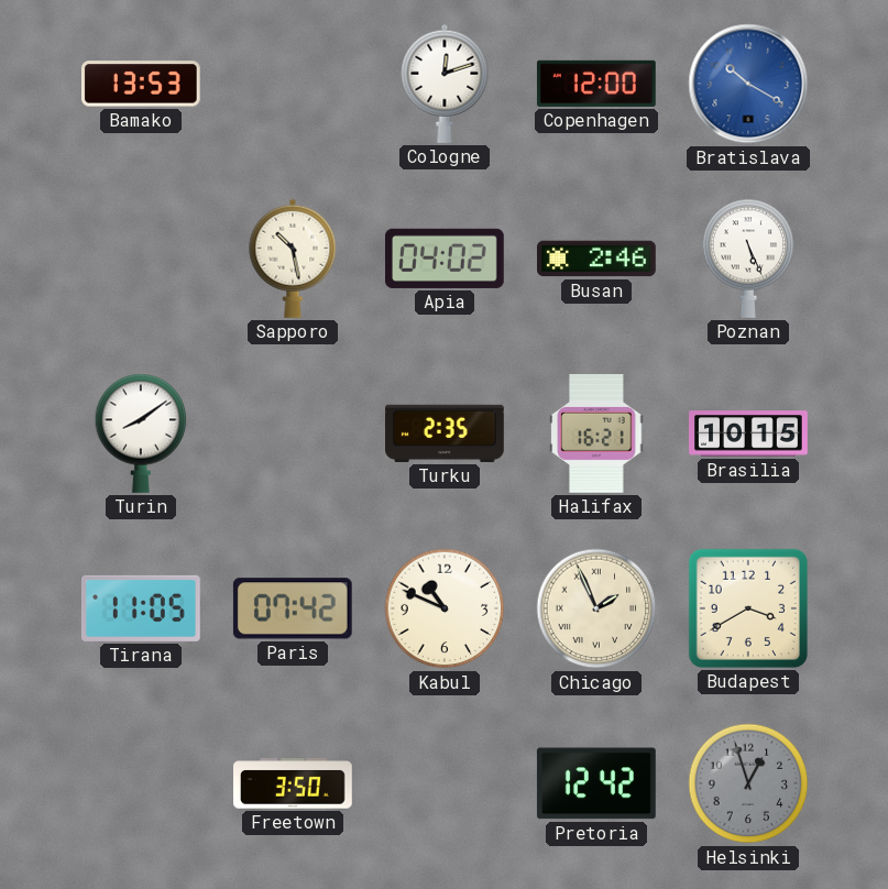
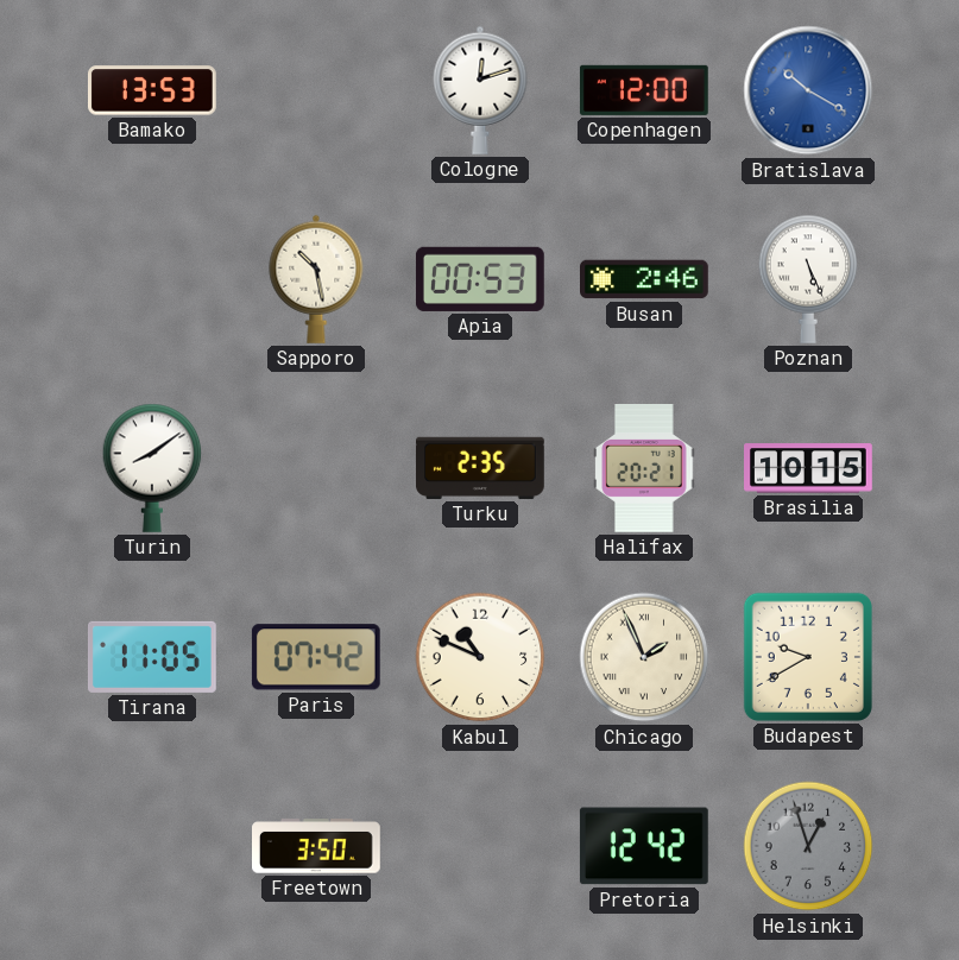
Apia: 04:02 -> 00:53
Halifax: 16:21 -> 20:21
Budapest: 3:40 -> 9:40
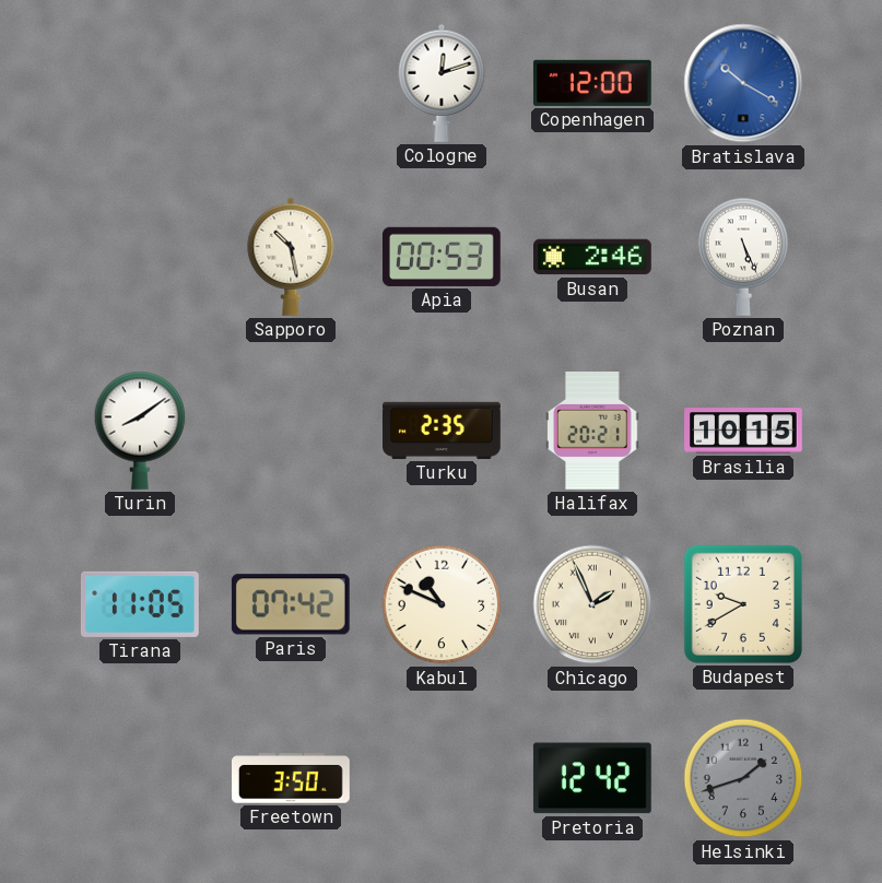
Bamako: 13:53 -> none
Helsinki: 12:57 -> 1:42
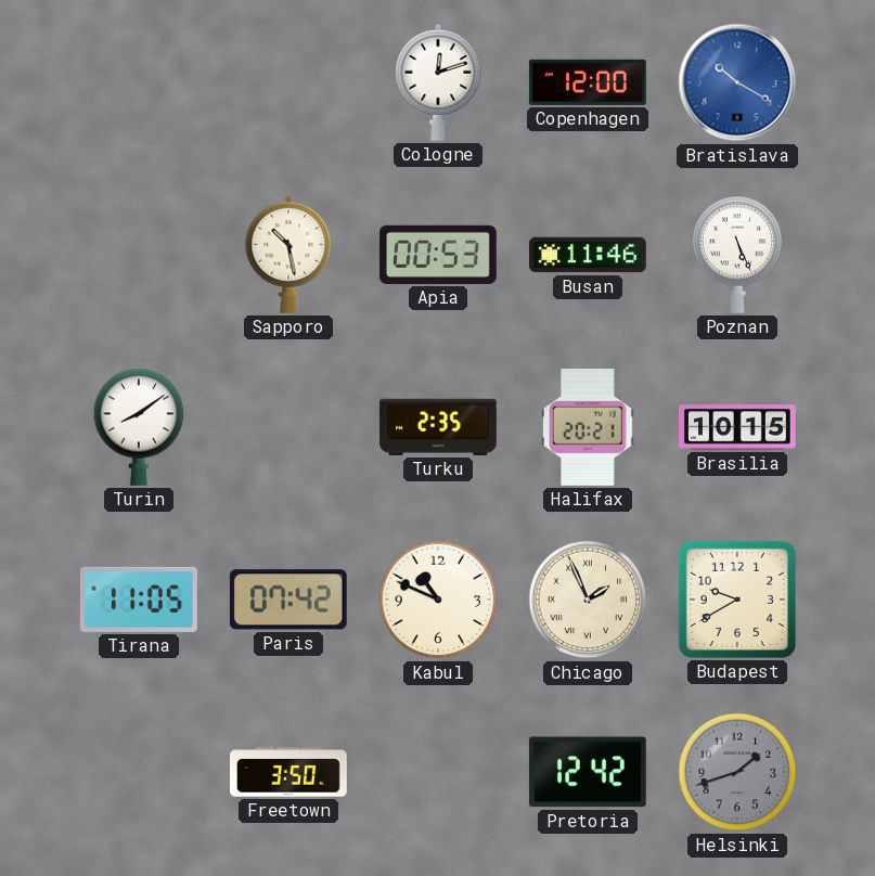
Busan: 2:46 -> 11:46
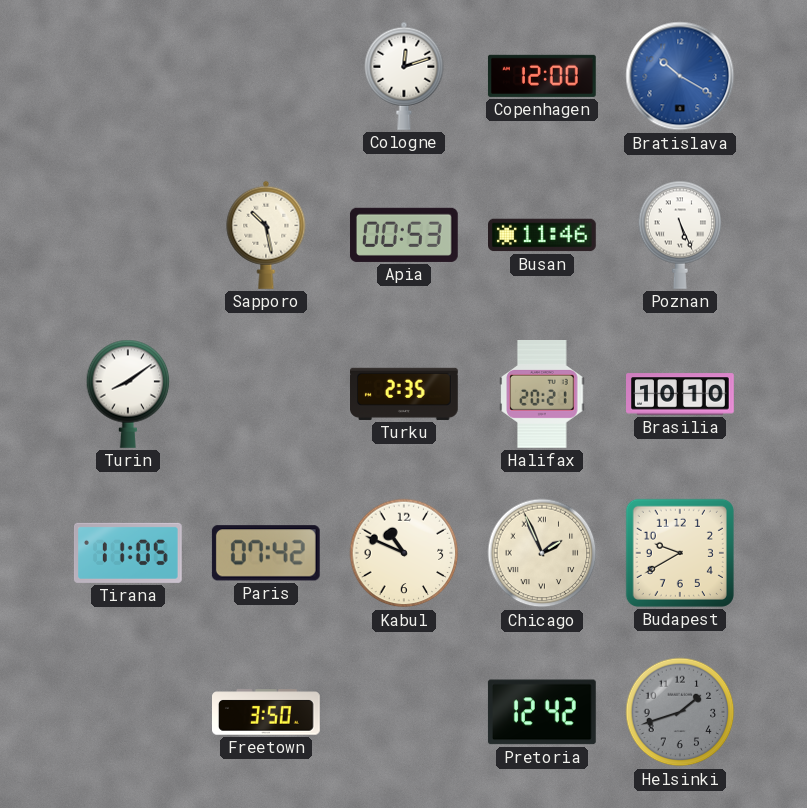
Brasilia: 10:15 -> 10:10
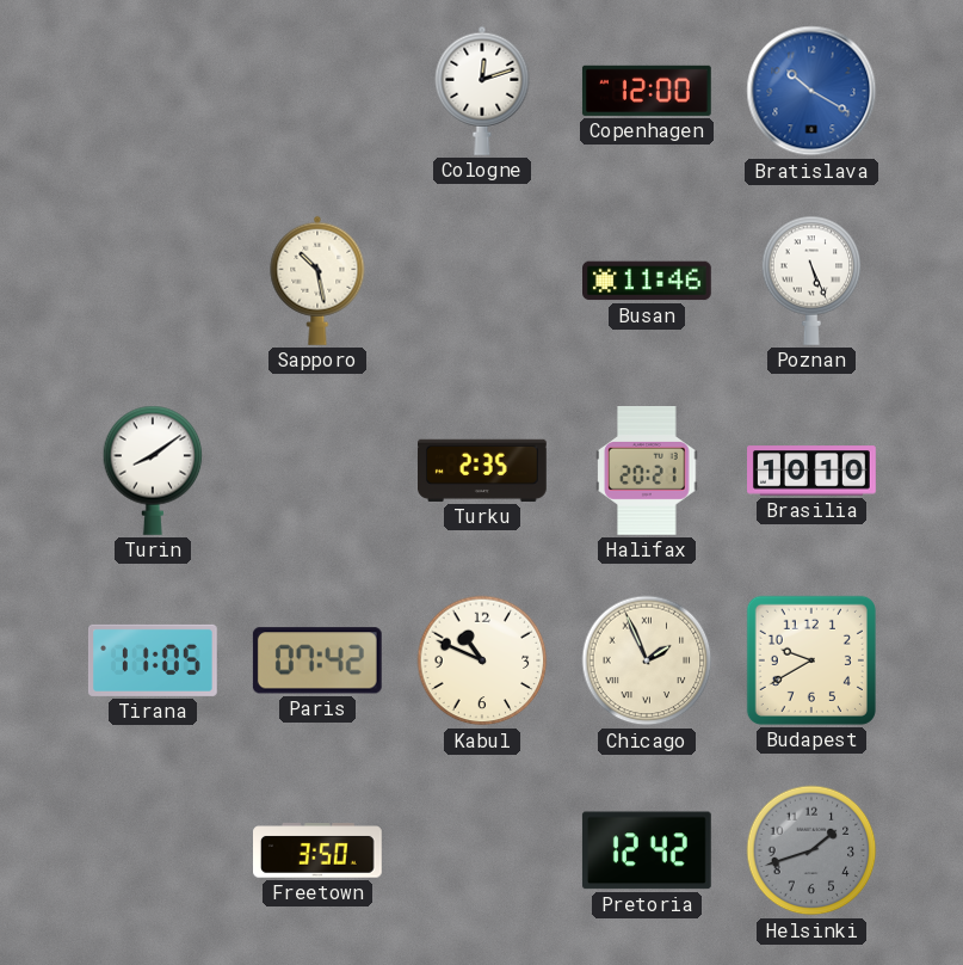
Apia: 00:53 -> none
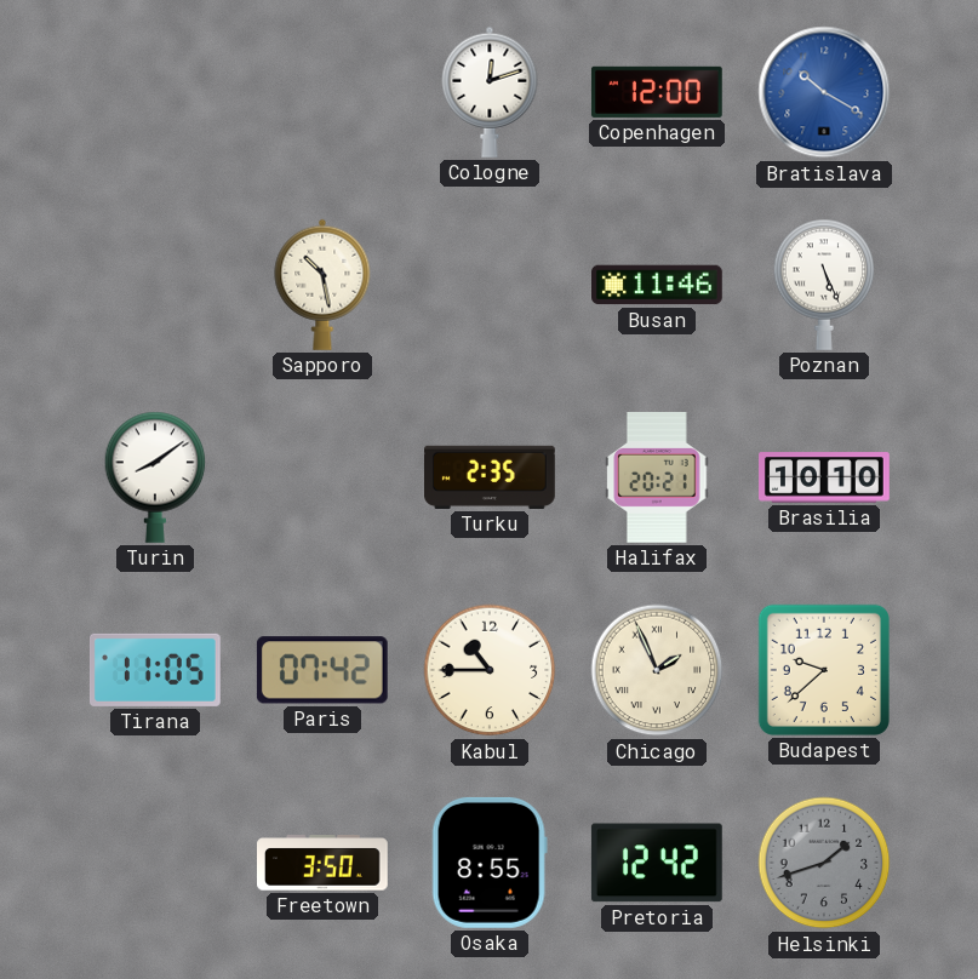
Kabul: 10:49 -> 10:45
Budapest: 9:40 -> 9:38
Osaka: none -> 8:55
